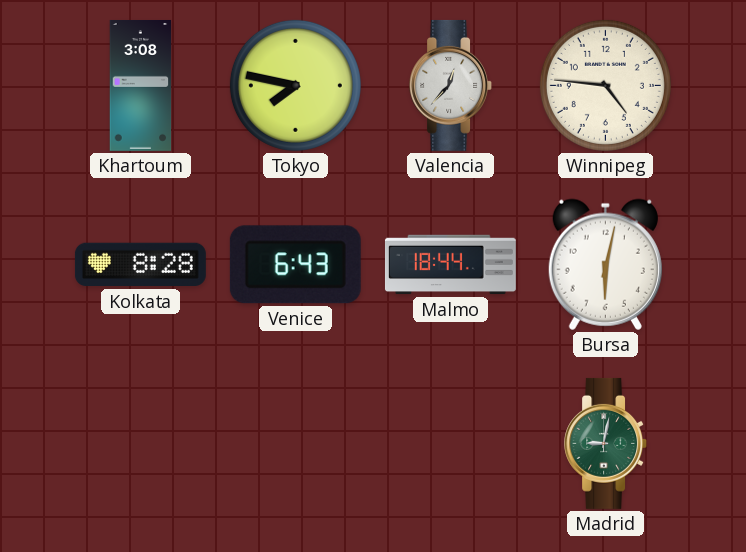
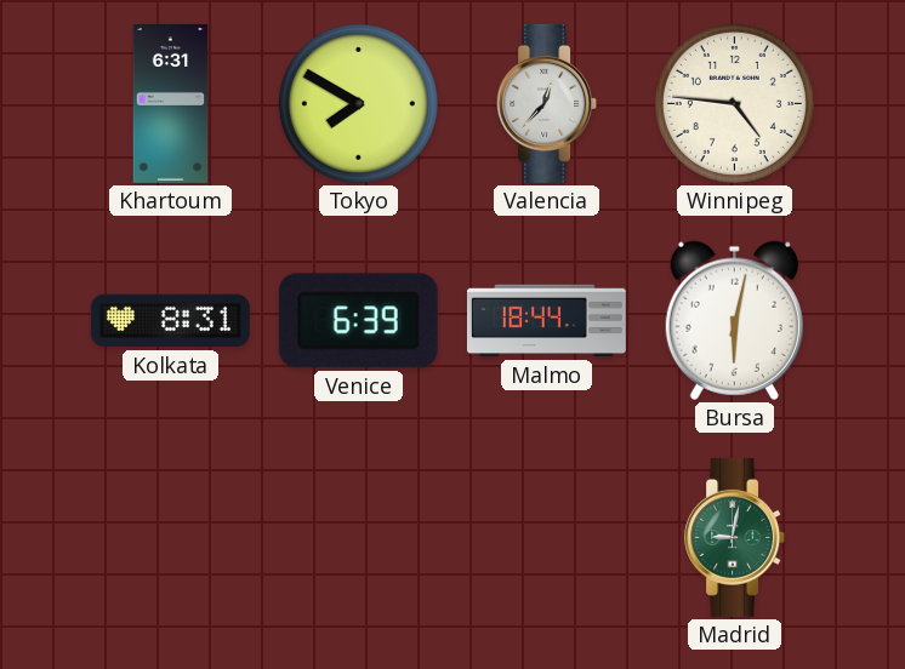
Khartoum: 3:08 -> 6:31
Tokyo: 7:47 -> 7:50
Kolkata: 8:28 -> 8:31
Venice: 6:43 -> 6:39
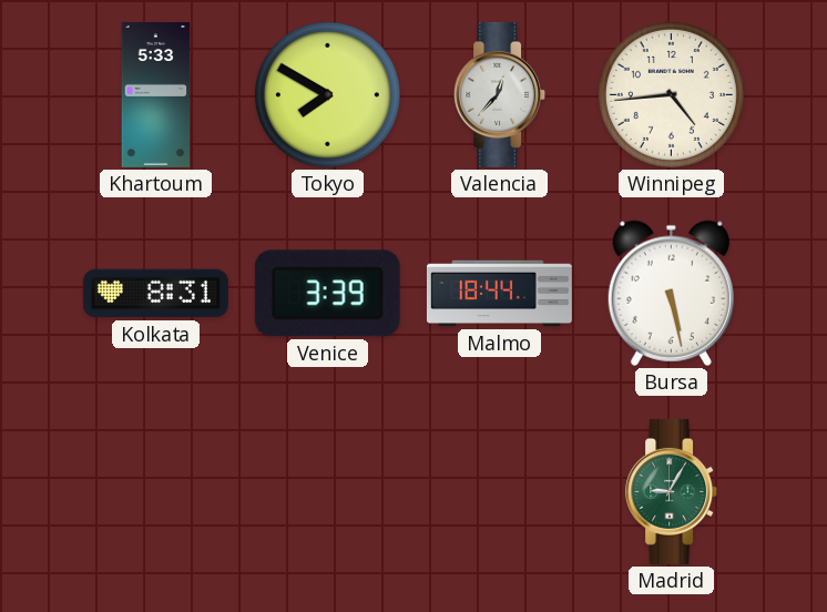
Khartoum: 6:31 -> 5:33
Winnipeg: 4:46 -> 4:44
Venice: 6:39 -> 3:39
Bursa: 6:02 -> 5:28
Madrid: 9:02 -> 9:05
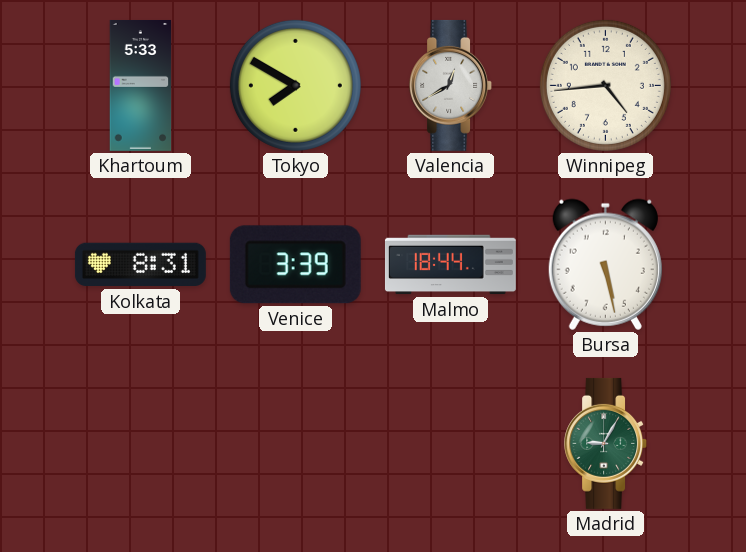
Valencia: 12:37 -> 12:40
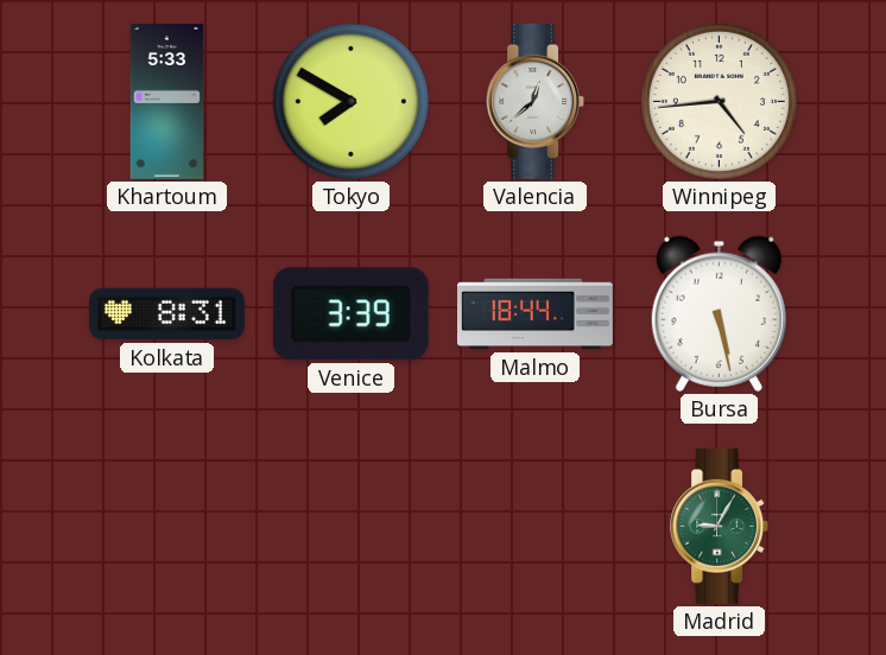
Valencia: 12:40 -> 12:38
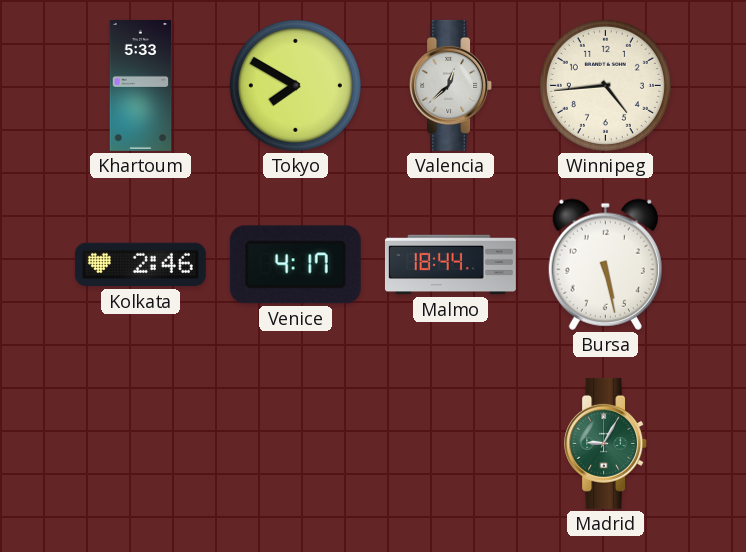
Kolkata: 8:31 -> 2:46
Venice: 3:39 -> 4:17
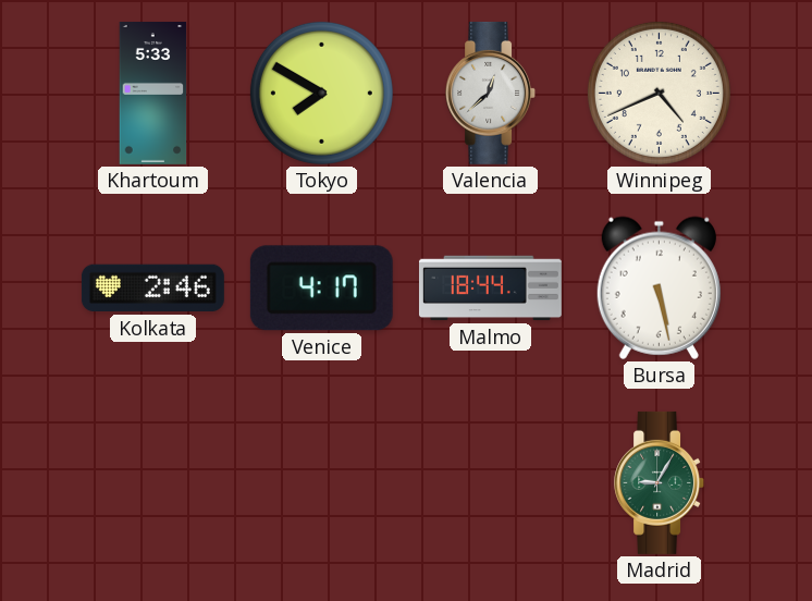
Winnipeg: 4:44 -> 4:41
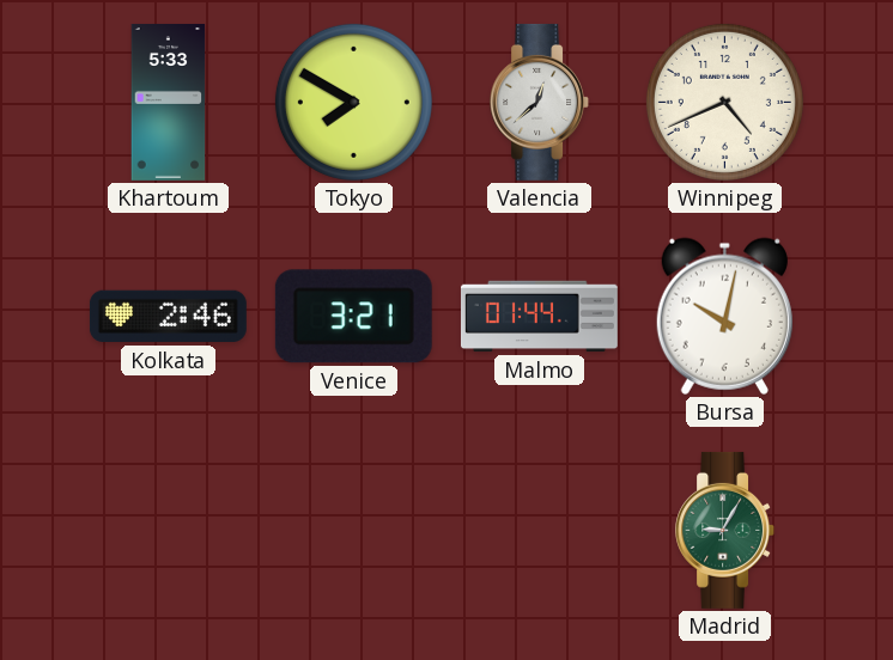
Venice: 4:17 -> 3:21
Malmo: 18:44 -> 01:44
Bursa: 5:28 -> 10:02
